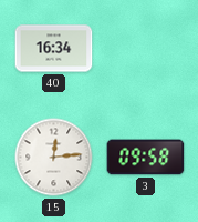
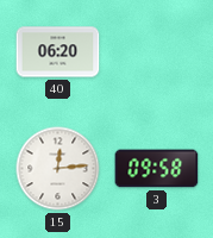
40: 16:34 -> 06:20
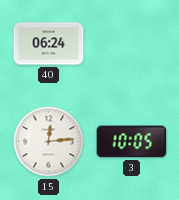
40: 06:20 -> 06:24
3: 09:58 -> 10:05
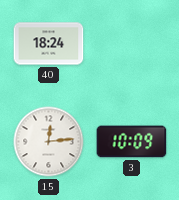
40: 06:24 -> 18:24
3: 10:05 -> 10:09
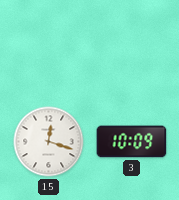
40: 18:24 -> none
15: 12:14 -> 12:18
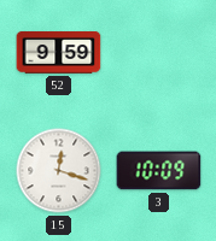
52: none -> 9:59
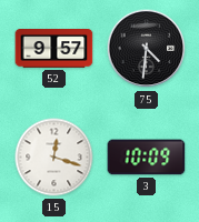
52: 9:59 -> 9:57
75: none -> 4:31
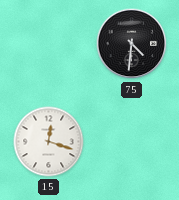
52: 9:57 -> none
3: 10:09 -> none
